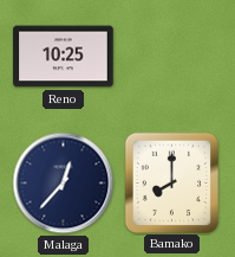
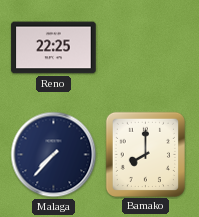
Reno: 10:25 -> 22:25
Malaga: 12:37 -> 7:37
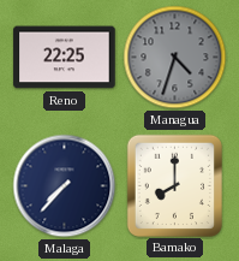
Managua: none -> 4:33
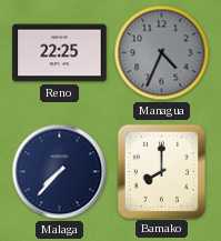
Managua: 4:33 -> 4:34
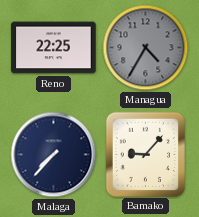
Managua: 4:34 -> 4:35
Bamako: 8:00 -> 9:07
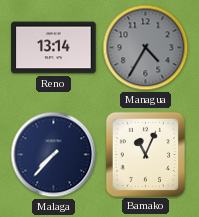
Reno: 22:25 -> 13:14
Bamako: 9:07 -> 11:04
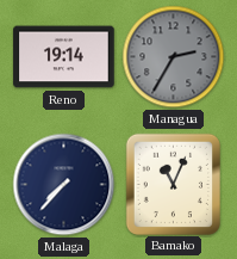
Reno: 13:14 -> 19:14
Managua: 4:35 -> 2:35
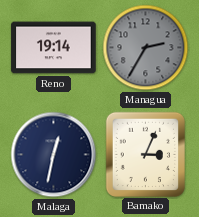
Malaga: 7:37 -> 12:32
Bamako: 11:04 -> 3:04
